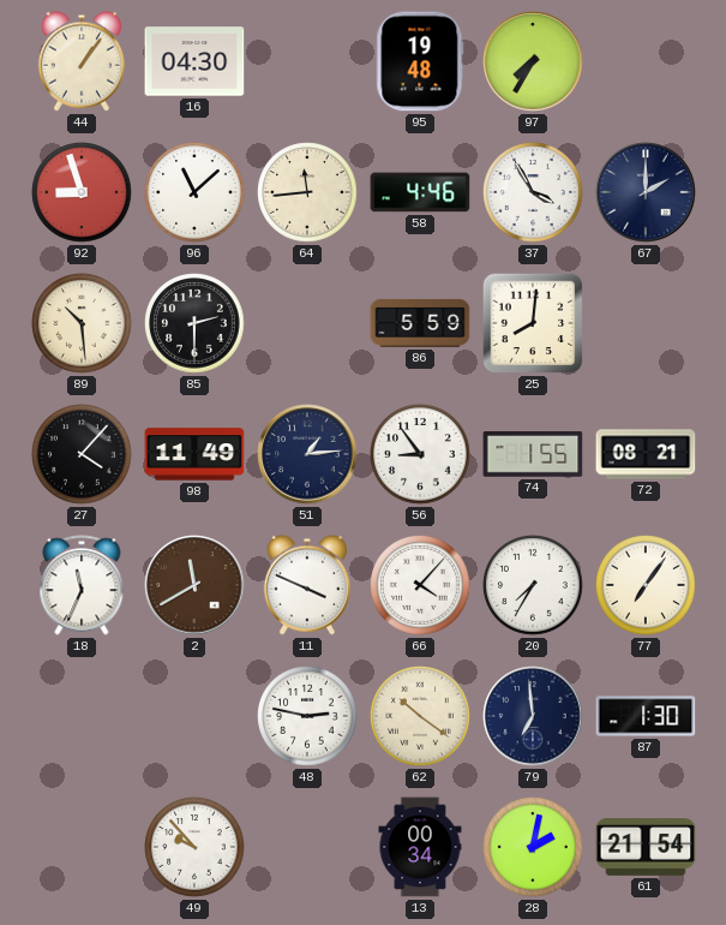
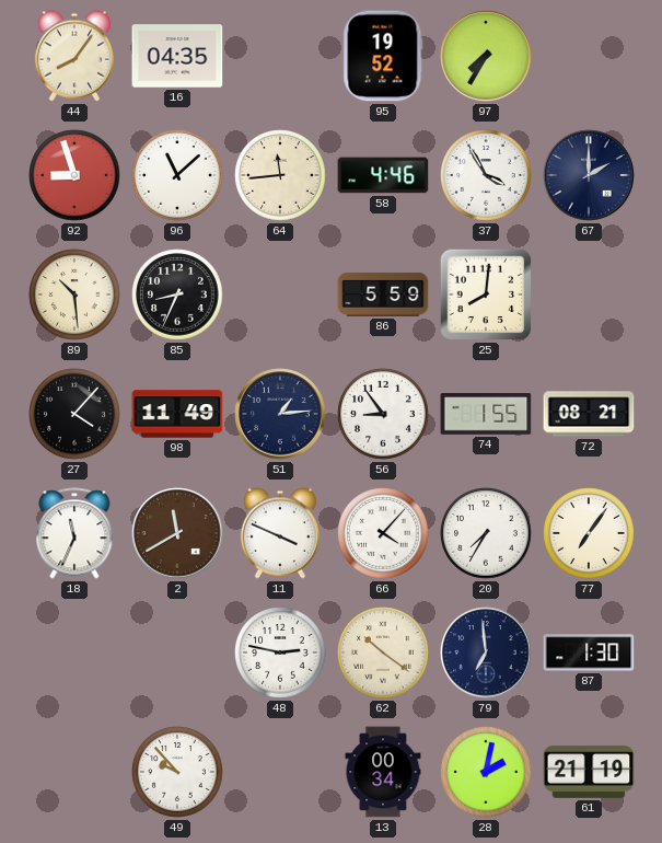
44: 1:06 -> 8:06
16: 04:30 -> 04:35
95: 19:48 -> 19:52
85: 2:30 -> 8:34
61: 21:54 -> 21:19
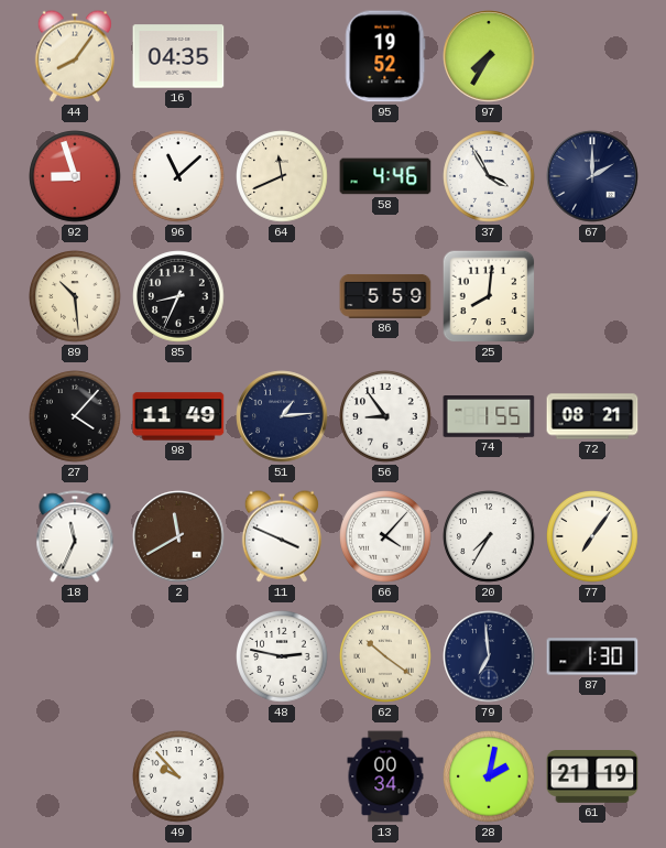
64: 11:44 -> 11:41
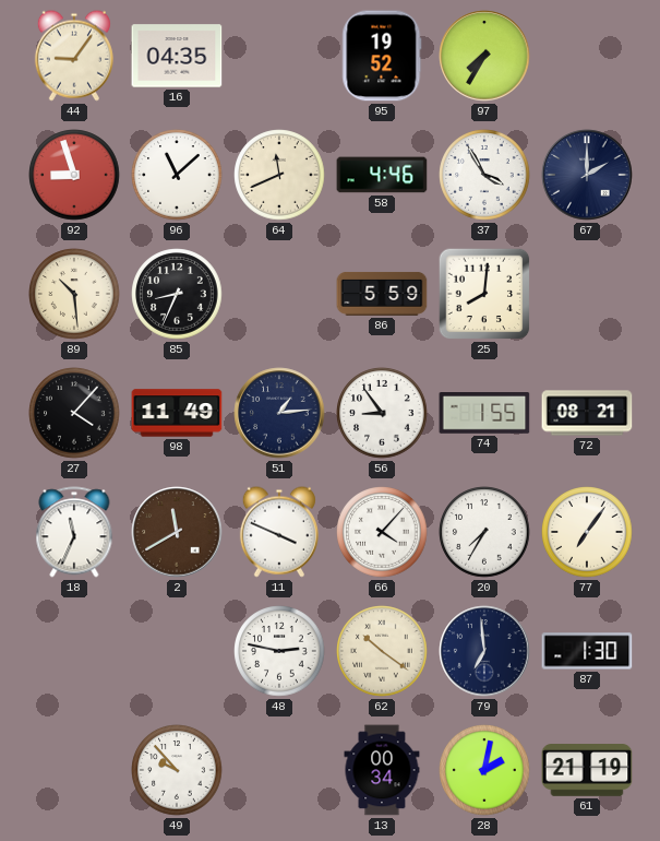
44: 8:06 -> 9:06
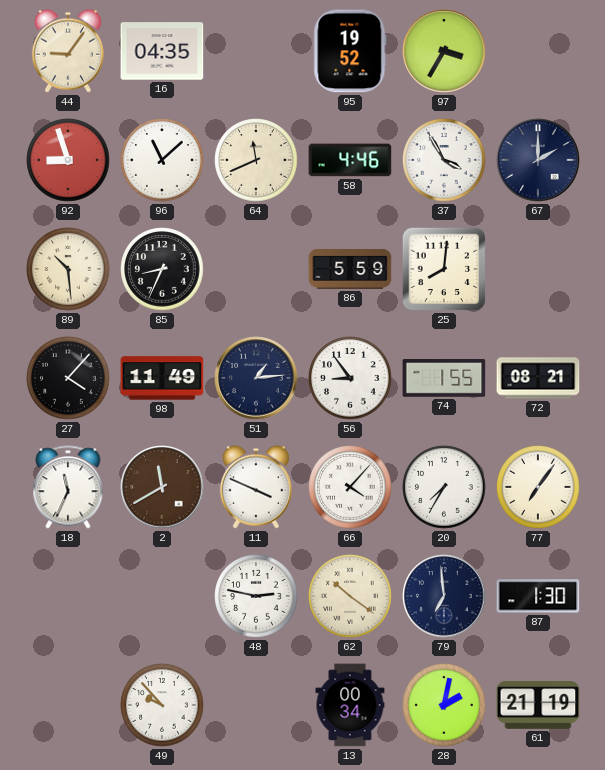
97: 7:35 -> 3:35
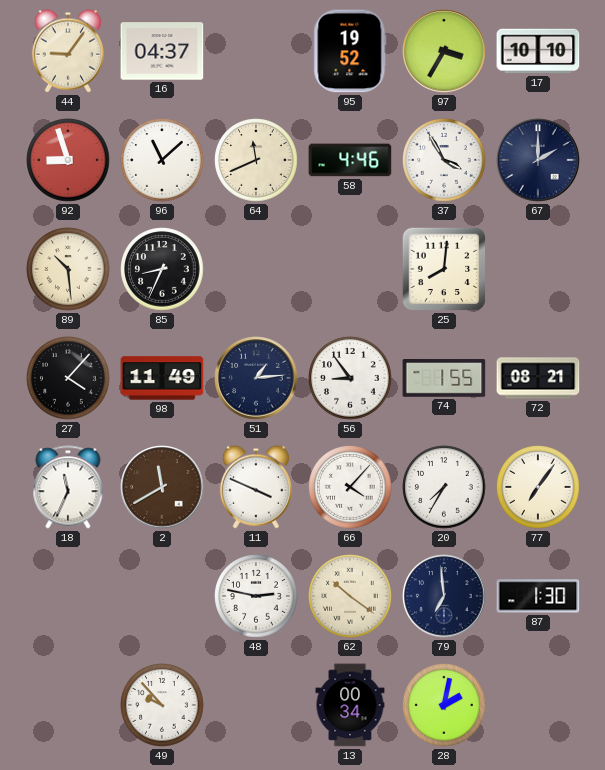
16: 04:35 -> 04:37
17: none -> 10:10
86: 5:59 -> none
61: 21:19 -> none
